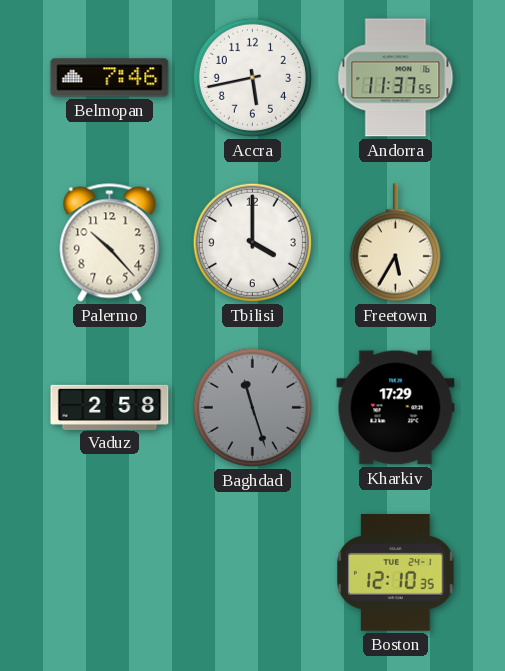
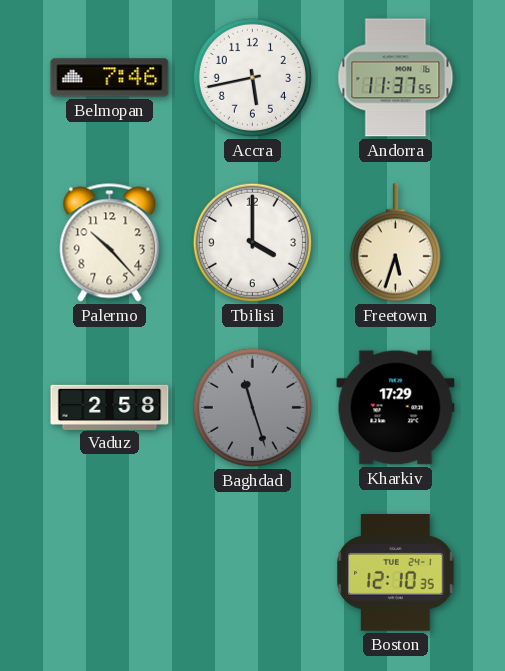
Freetown: 5:35 -> 5:33
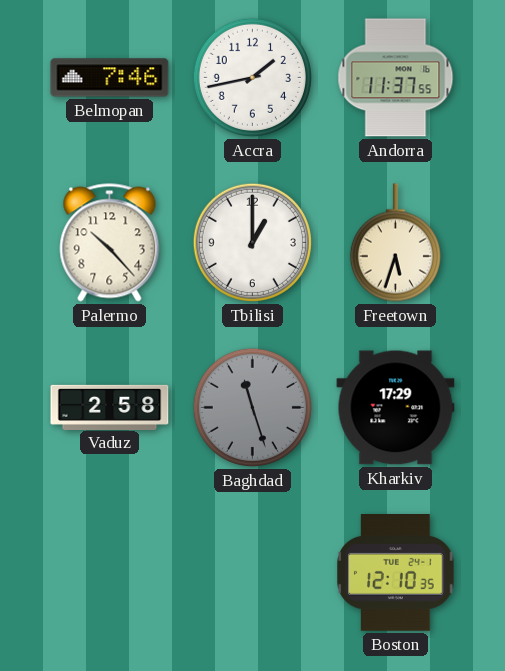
Accra: 5:43 -> 1:43
Tbilisi: 4:00 -> 1:00
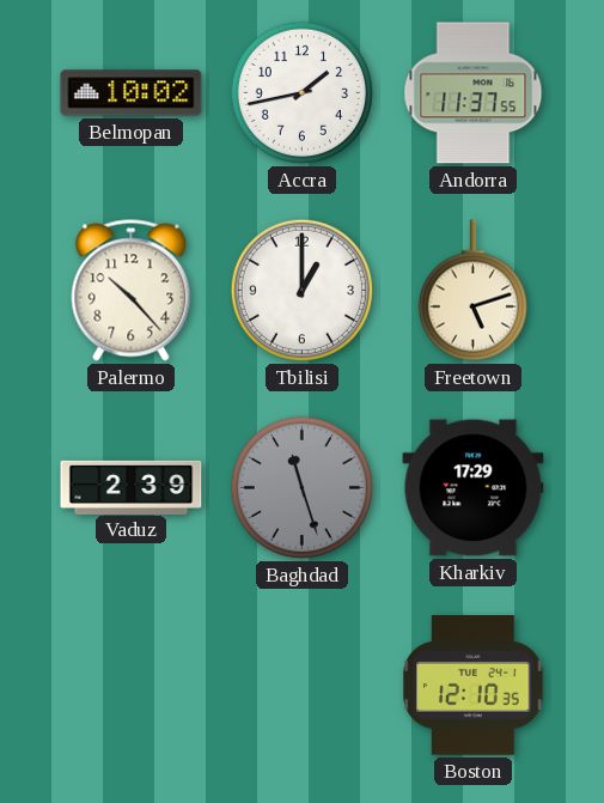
Belmopan: 7:46 -> 10:02
Freetown: 5:33 -> 5:12
Vaduz: 2:58 -> 2:39
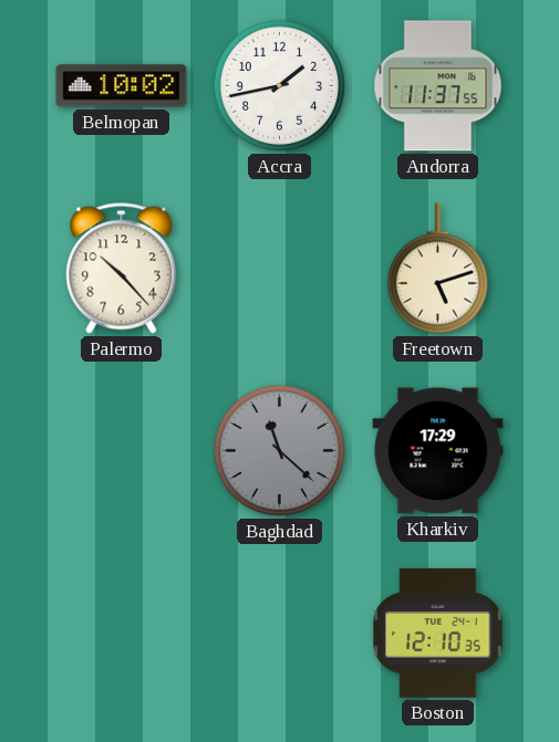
Tbilisi: 1:00 -> none
Vaduz: 2:39 -> none
Baghdad: 11:27 -> 11:22
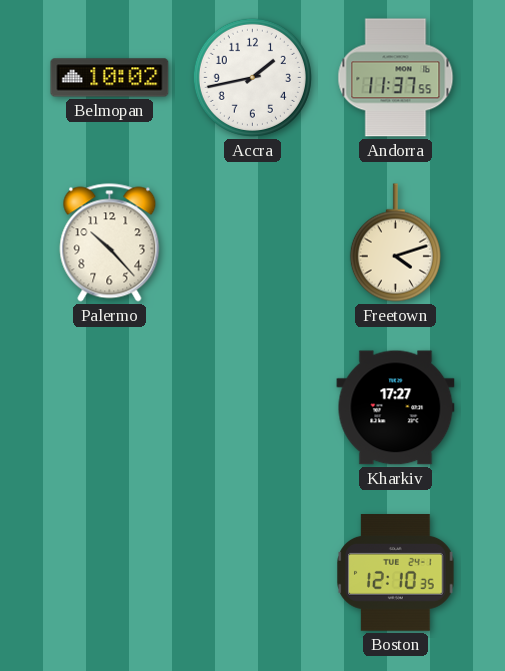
Freetown: 5:12 -> 4:12
Baghdad: 11:22 -> none
Kharkiv: 17:29 -> 17:27
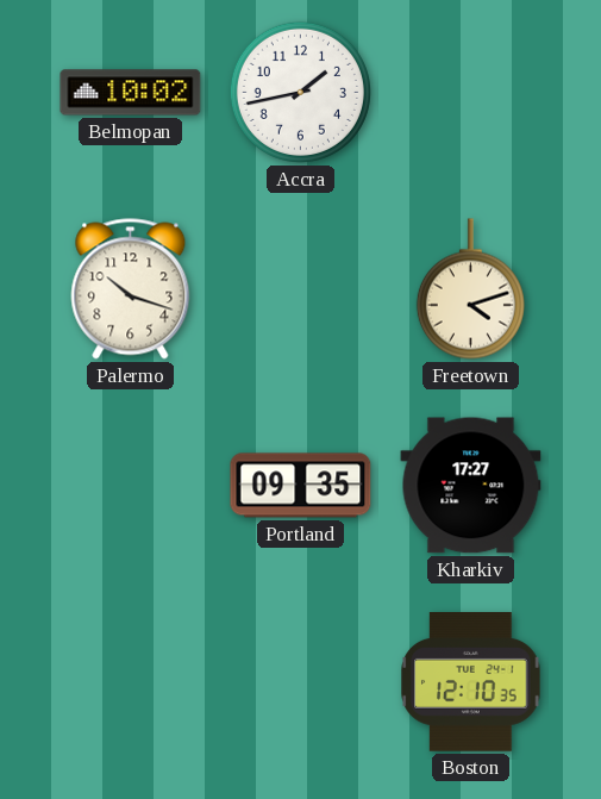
Andorra: 11:37 -> none
Palermo: 10:23 -> 10:18
Portland: none -> 09:35
